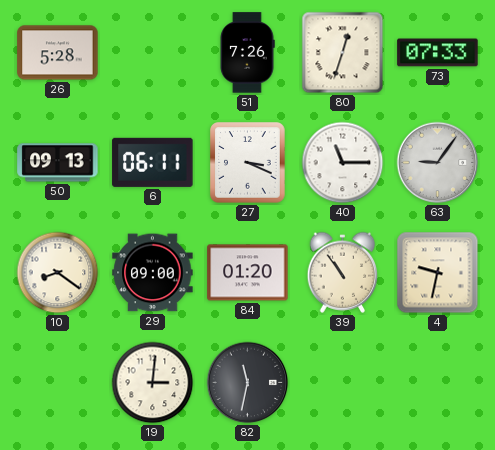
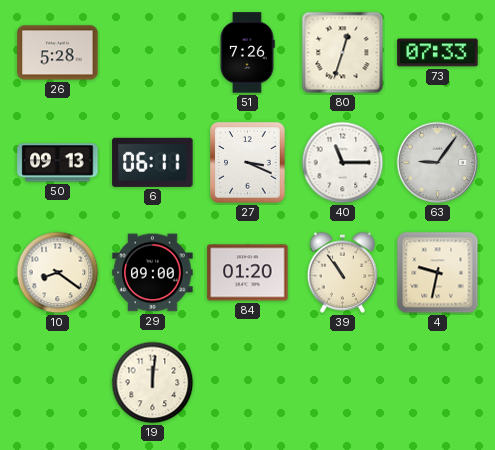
19: 3:01 -> 12:01
82: 11:32 -> none
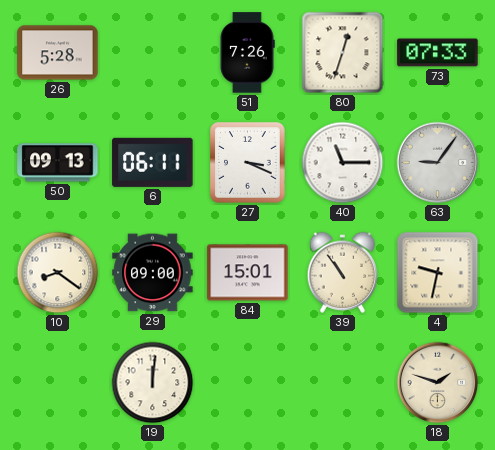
84: 01:20 -> 15:01
18: none -> 1:48
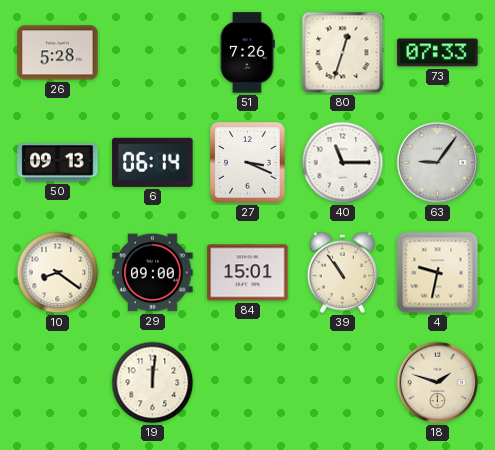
6: 06:11 -> 06:14
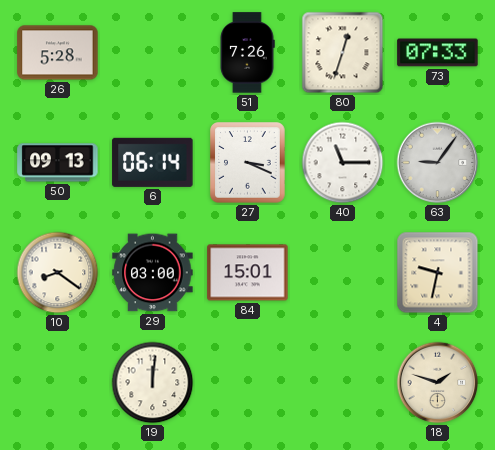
29: 09:00 -> 03:00
39: 10:54 -> none
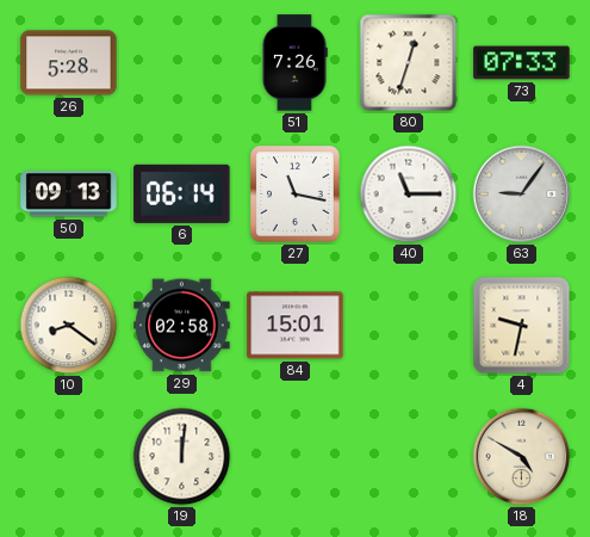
27: 3:19 -> 11:17
29: 03:00 -> 02:58
18: 1:48 -> 4:50
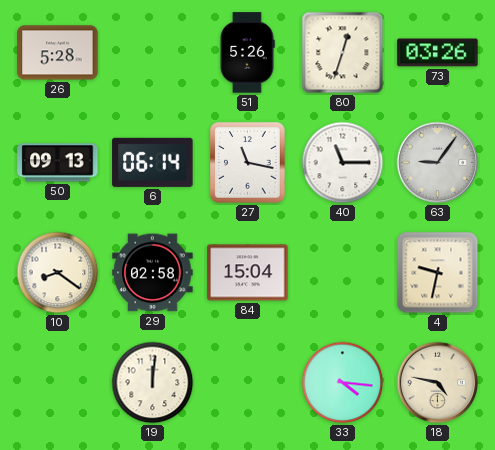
51: 7:26 -> 5:26
73: 07:33 -> 03:26
84: 15:01 -> 15:04
33: none -> 4:16
18: 4:50 -> 4:47
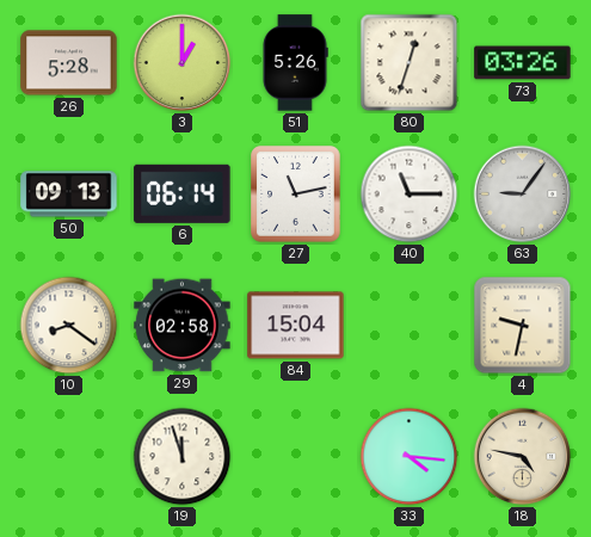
3: none -> 1:00
27: 11:17 -> 11:13
19: 12:01 -> 11:57
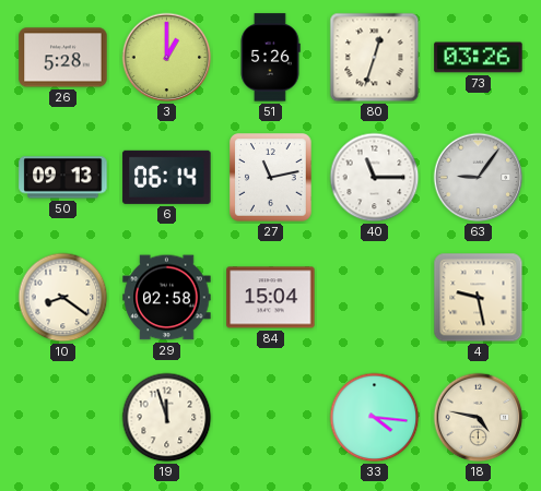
4: 9:32 -> 9:28
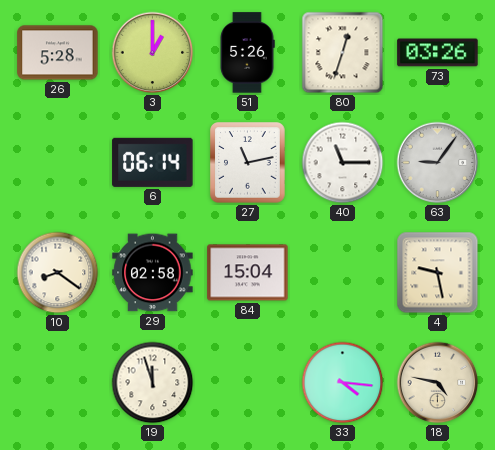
50: 09:13 -> none
